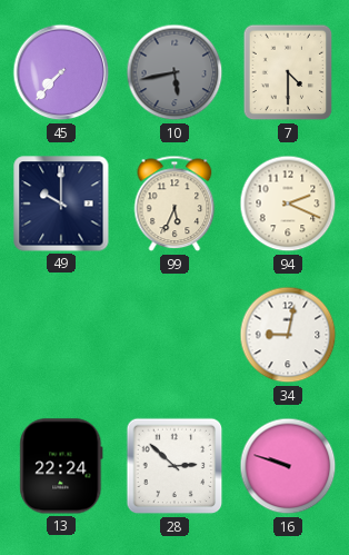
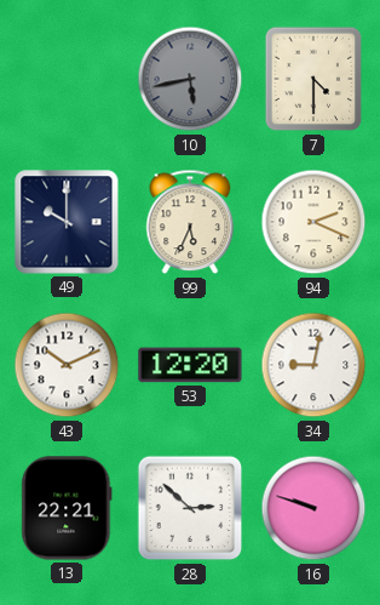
45: 7:37 -> none
43: none -> 10:11
53: none -> 12:20
13: 22:24 -> 22:21
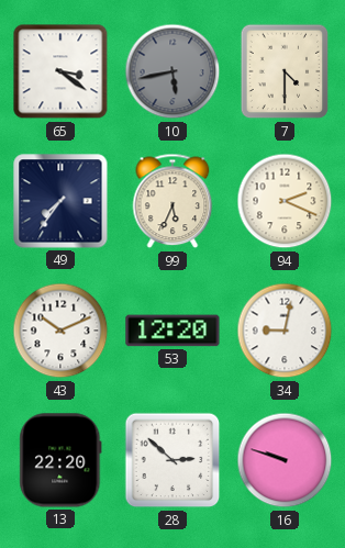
65: none -> 3:21
49: 10:00 -> 7:36
13: 22:21 -> 22:20
